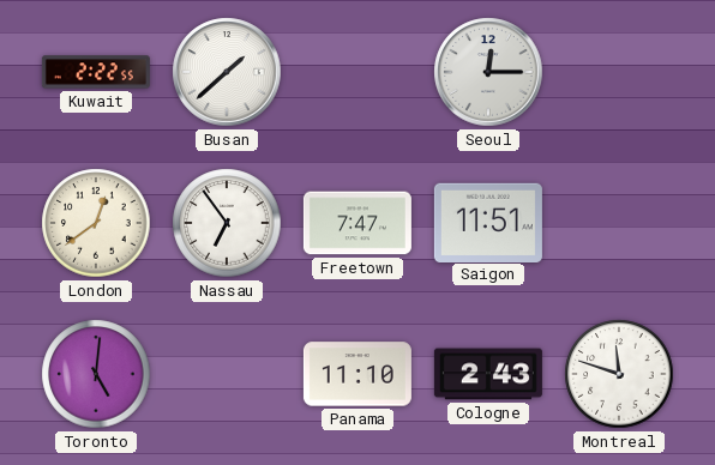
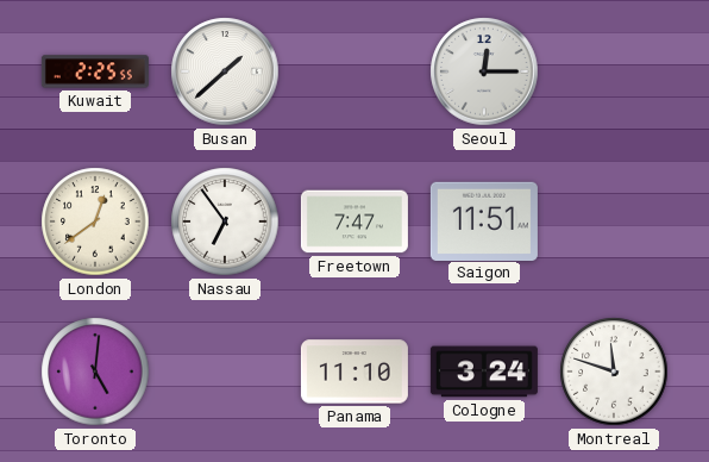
Kuwait: 2:22 -> 2:25
Cologne: 2:43 -> 3:24
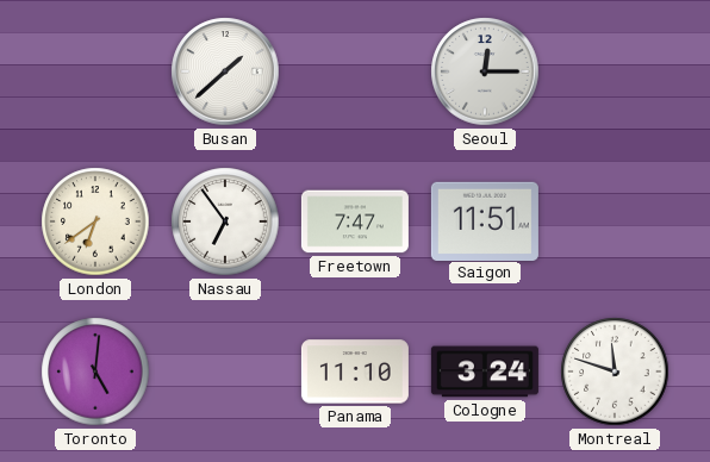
Kuwait: 2:25 -> none
London: 12:39 -> 6:39
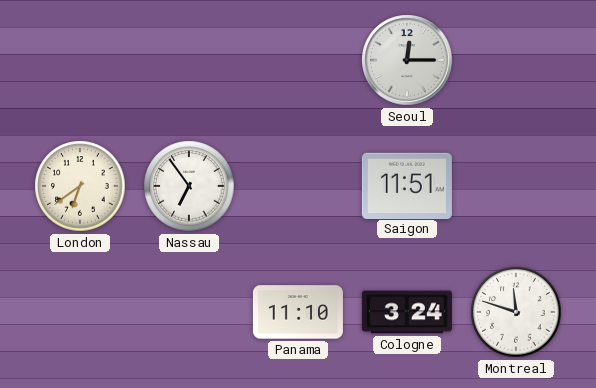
Busan: 1:38 -> none
Freetown: 7:47 -> none
Toronto: 5:01 -> none
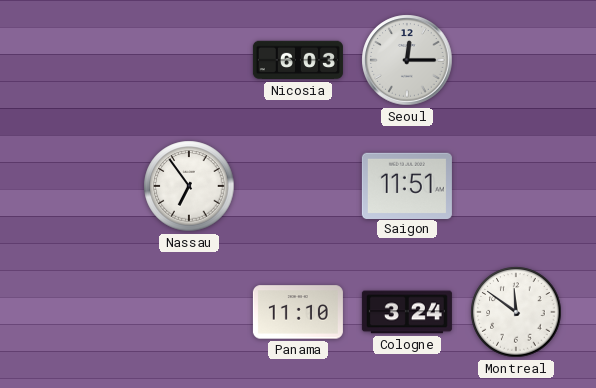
Nicosia: none -> 6:03
London: 6:39 -> none
Montreal: 11:48 -> 11:51
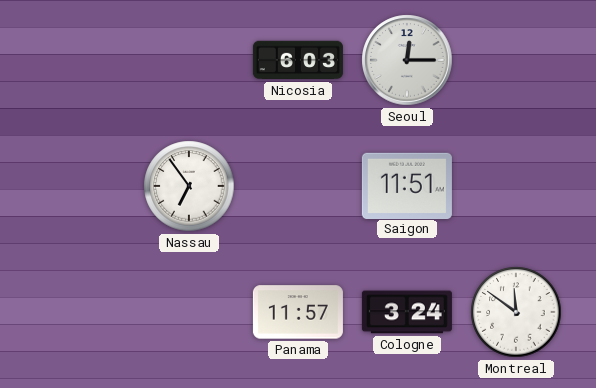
Panama: 11:10 -> 11:57
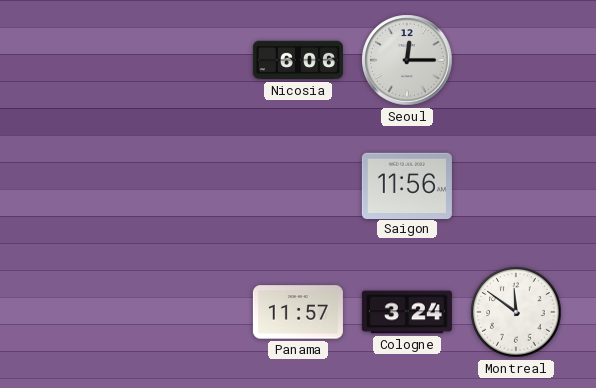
Nicosia: 6:03 -> 6:06
Nassau: 6:54 -> none
Saigon: 11:51 -> 11:56
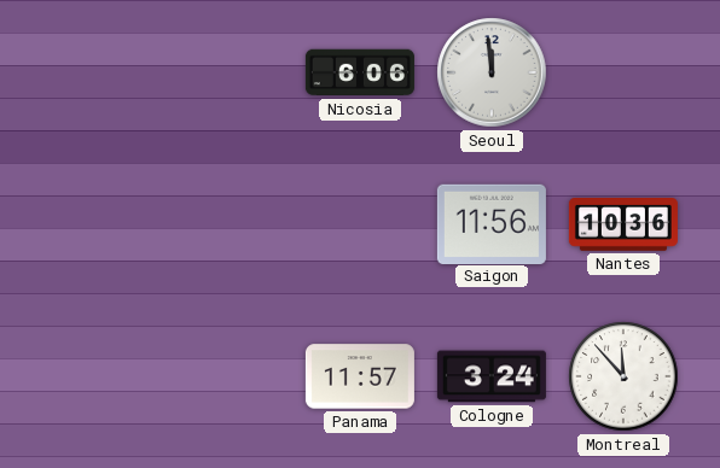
Seoul: 12:15 -> 11:59
Nantes: none -> 10:36
Montreal: 11:51 -> 11:53
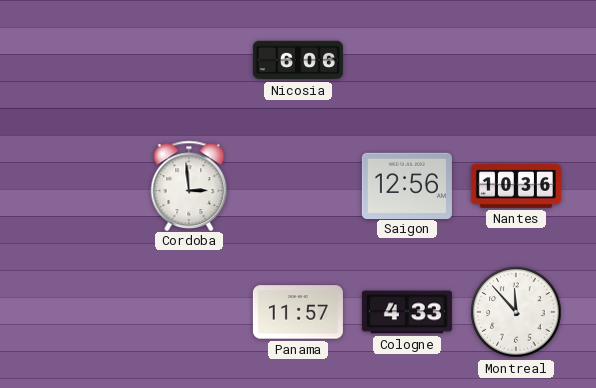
Seoul: 11:59 -> none
Cordoba: none -> 2:59
Saigon: 11:56 -> 12:56
Cologne: 3:24 -> 4:33
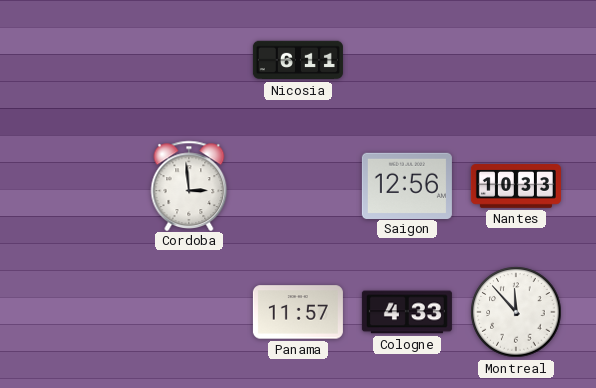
Nicosia: 6:06 -> 6:11
Nantes: 10:36 -> 10:33
